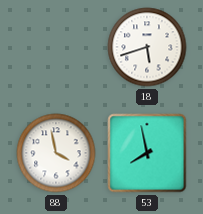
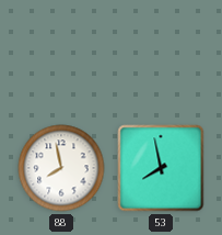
18: 5:42 -> none
88: 3:58 -> 7:58
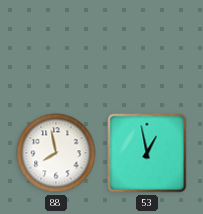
53: 7:58 -> 12:58
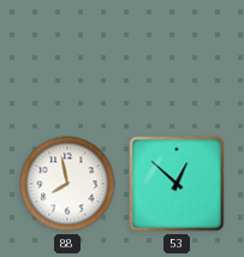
53: 12:58 -> 12:52
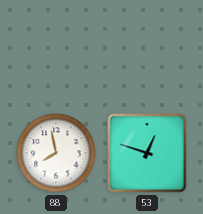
53: 12:52 -> 12:48
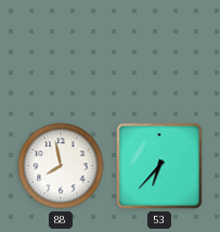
53: 12:48 -> 6:37
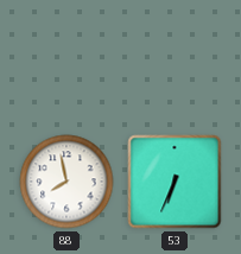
53: 6:37 -> 6:34
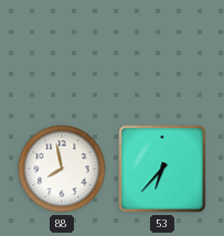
53: 6:34 -> 6:37
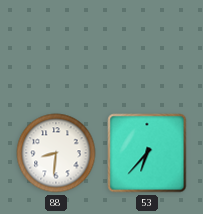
88: 7:58 -> 8:31
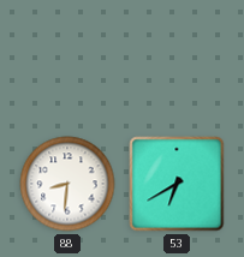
53: 6:37 -> 6:40
